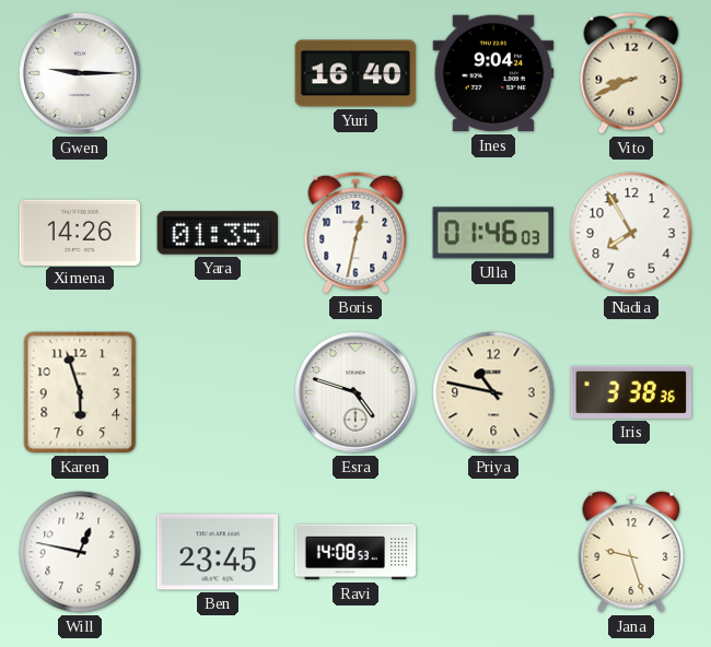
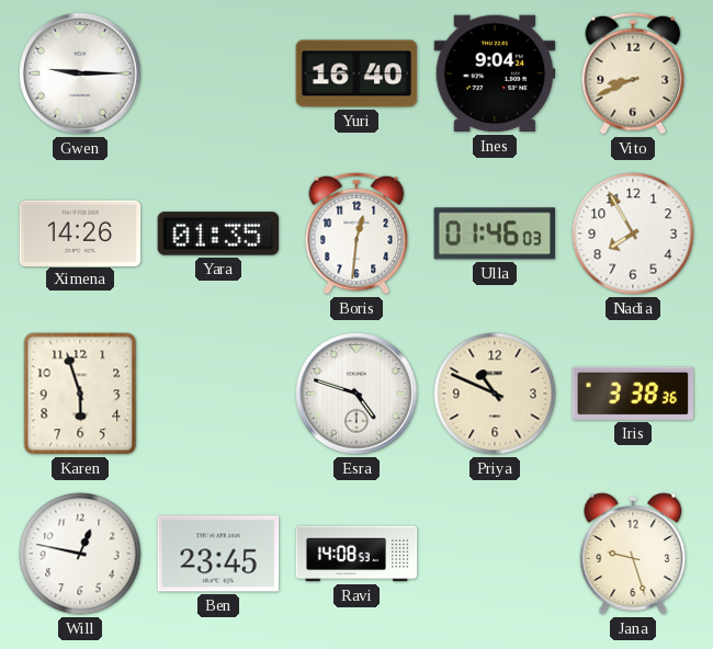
Boris: 12:32 -> 12:31
Priya: 10:47 -> 10:49
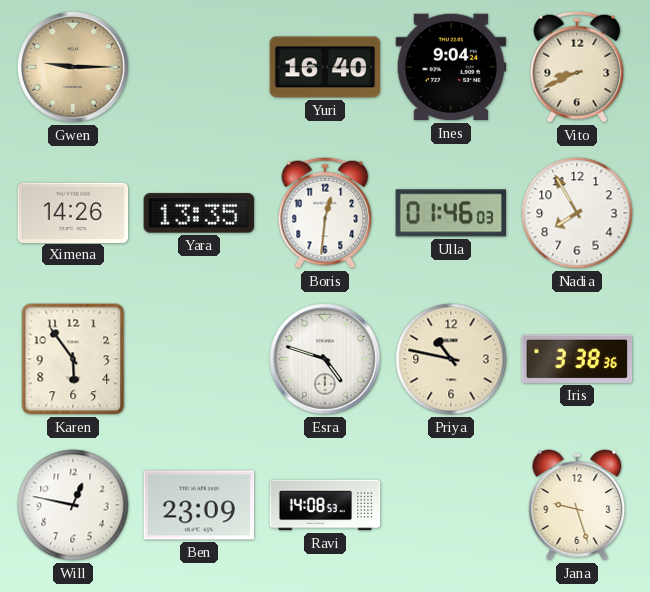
Gwen dial: white -> champagne
Yara: 01:35 -> 13:35
Karen: 5:57 -> 5:54
Priya: 10:49 -> 10:47
Ben: 23:45 -> 23:09
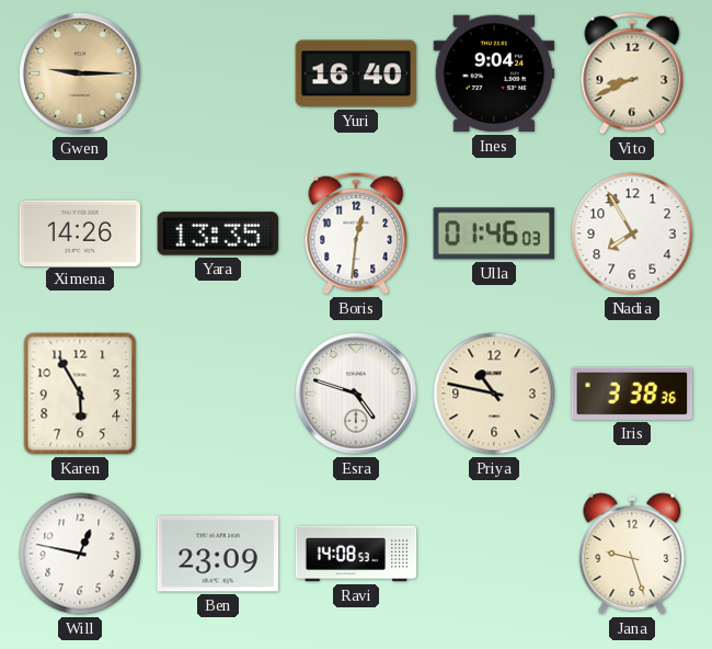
Karen: 5:54 -> 5:55
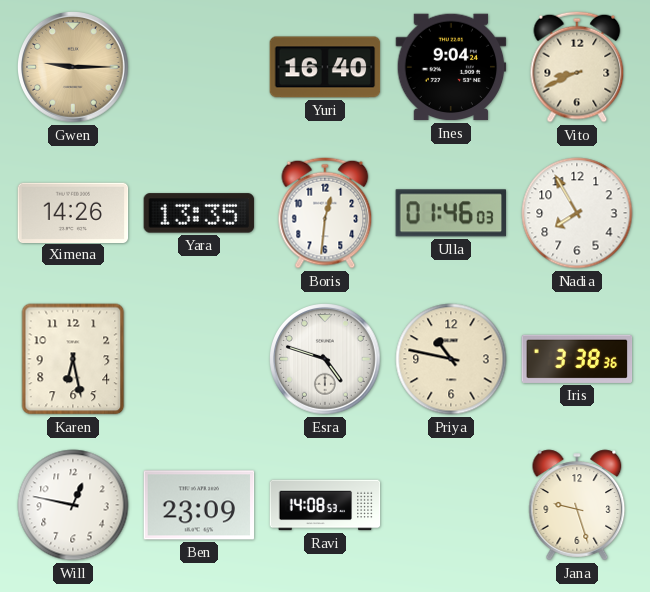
Karen: 5:55 -> 6:28
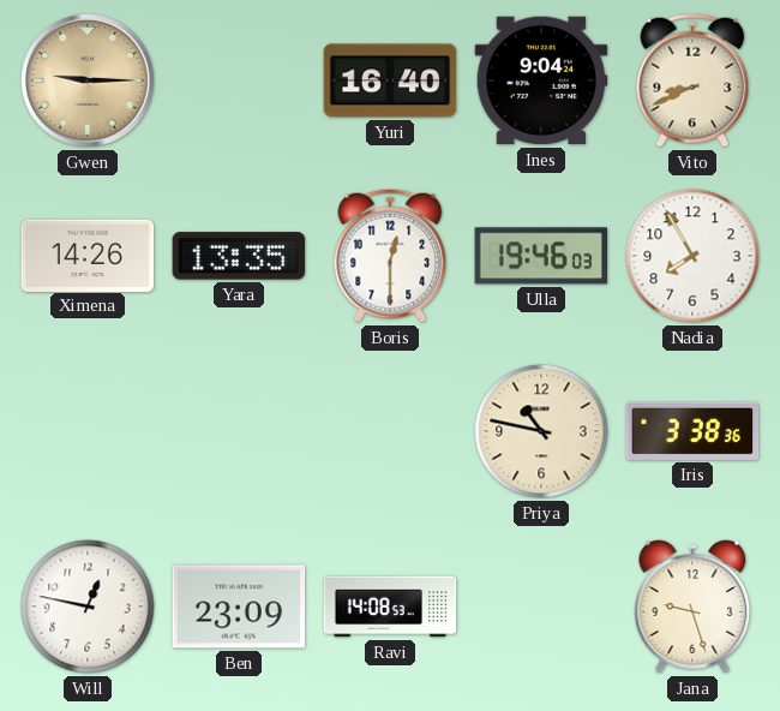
Boris: 12:31 -> 12:30
Ulla: 01:46 -> 19:46
Karen: 6:28 -> none
Esra: 4:48 -> none
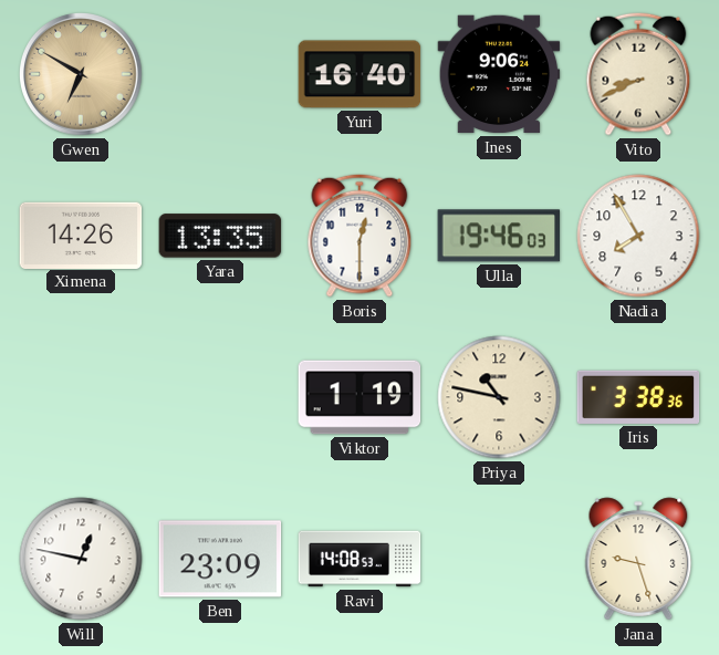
Gwen: 9:15 -> 6:50
Ines: 9:04 -> 9:06
Viktor: none -> 1:19
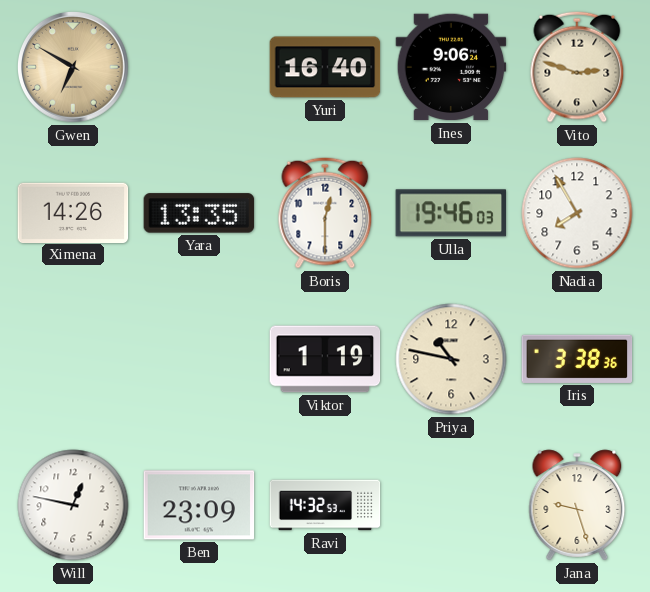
Vito: 8:41 -> 2:48
Ravi: 14:08 -> 14:32
